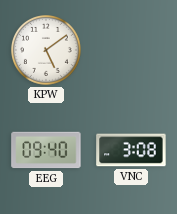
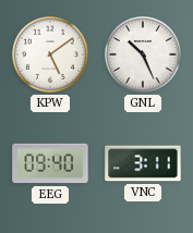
GNL: none -> 10:26
VNC: 3:08 -> 3:11
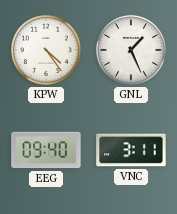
KPW: 5:09 -> 4:24
GNL: 10:26 -> 1:26
